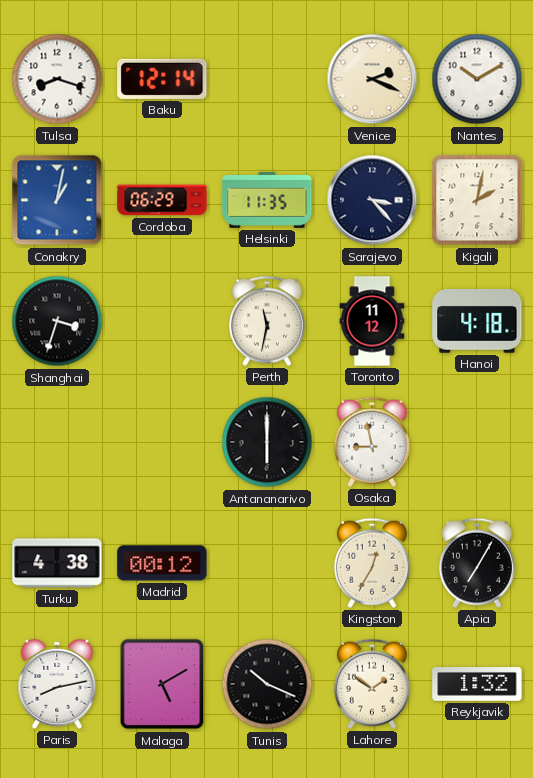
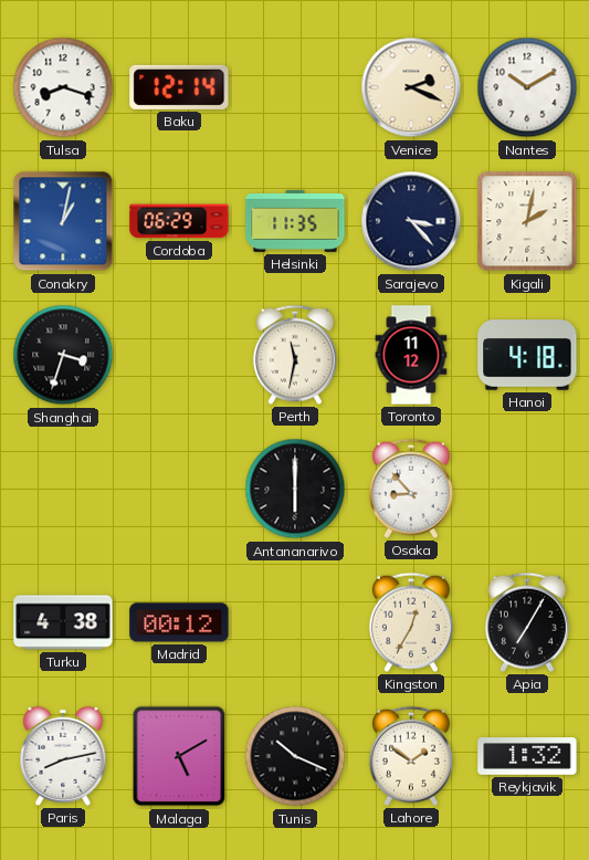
Osaka: 8:58 -> 8:53
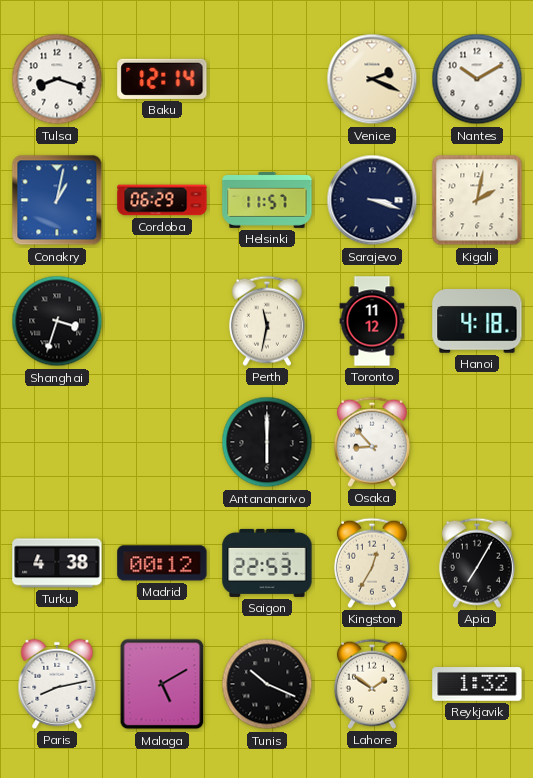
Helsinki: 11:35 -> 11:57
Sarajevo: 3:23 -> 3:18
Saigon: none -> 22:53
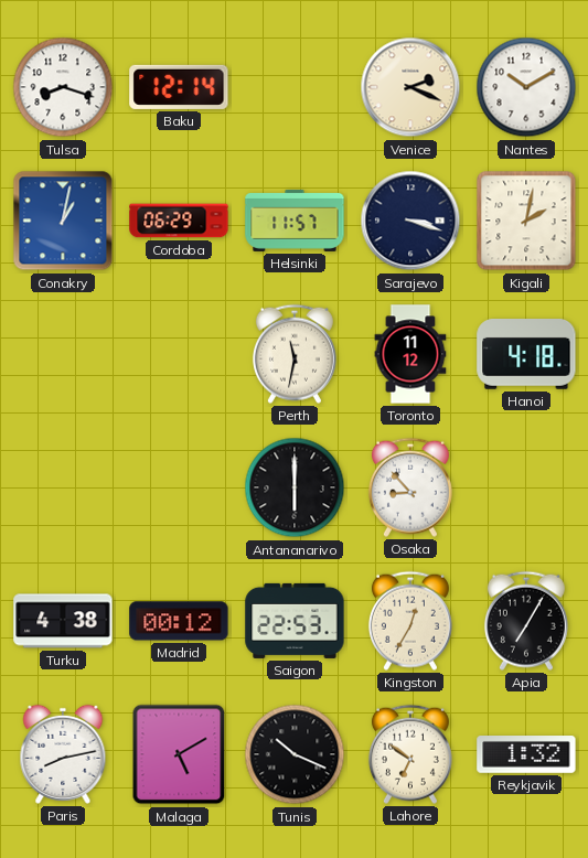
Shanghai: 3:33 -> none
Lahore: 1:51 -> 6:51
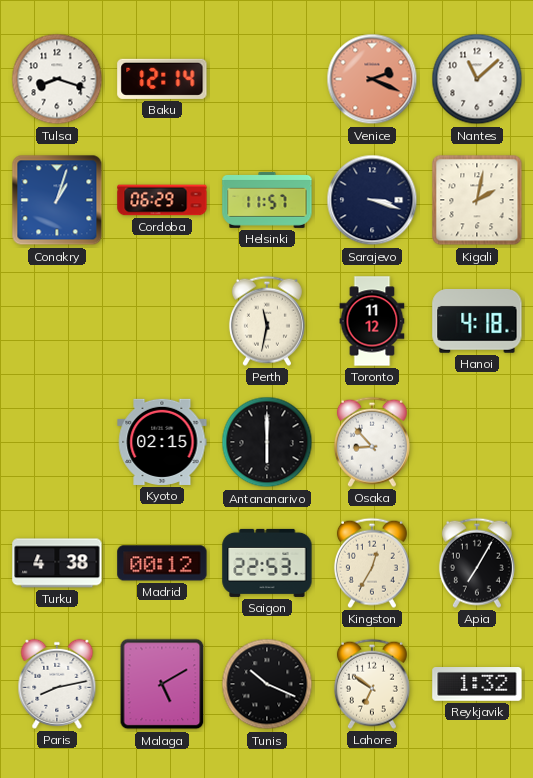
Venice dial: cream -> salmon
Nantes: 10:10 -> 11:08
Conakry: 1:02 -> 1:03
Kyoto: none -> 02:15
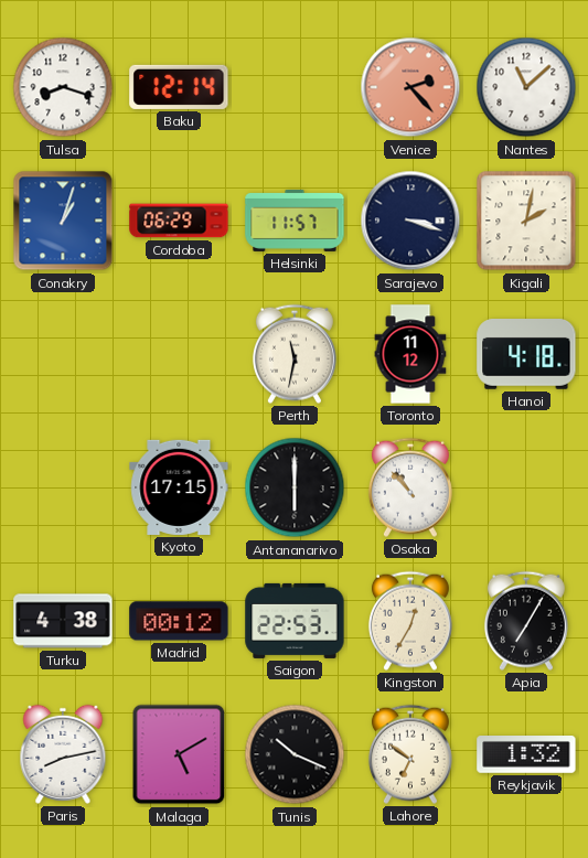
Venice: 2:19 -> 2:23
Kyoto: 02:15 -> 17:15
Osaka: 8:53 -> 10:53
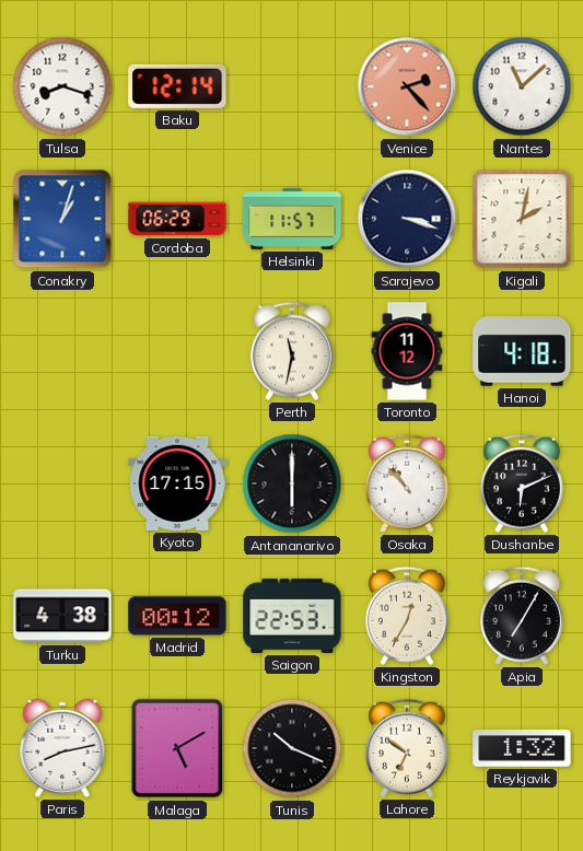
Dushanbe: none -> 6:11
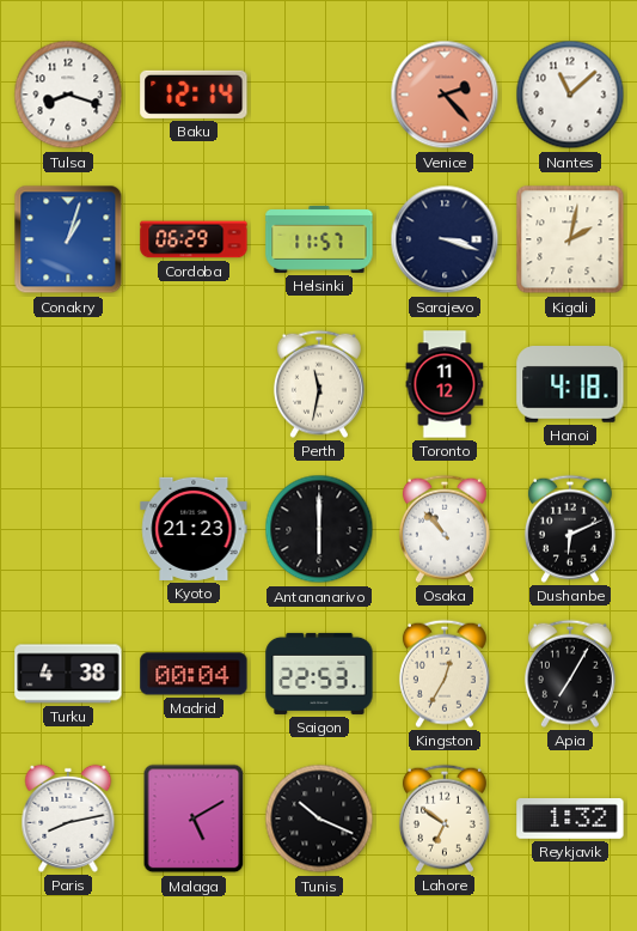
Kyoto: 17:15 -> 21:23
Madrid: 00:12 -> 00:04
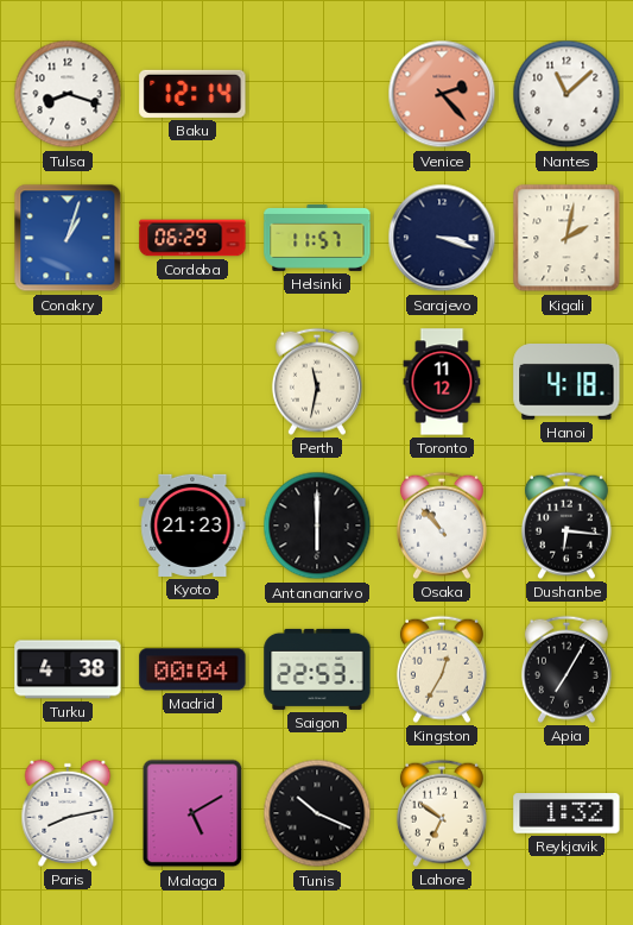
Dushanbe: 6:11 -> 6:16
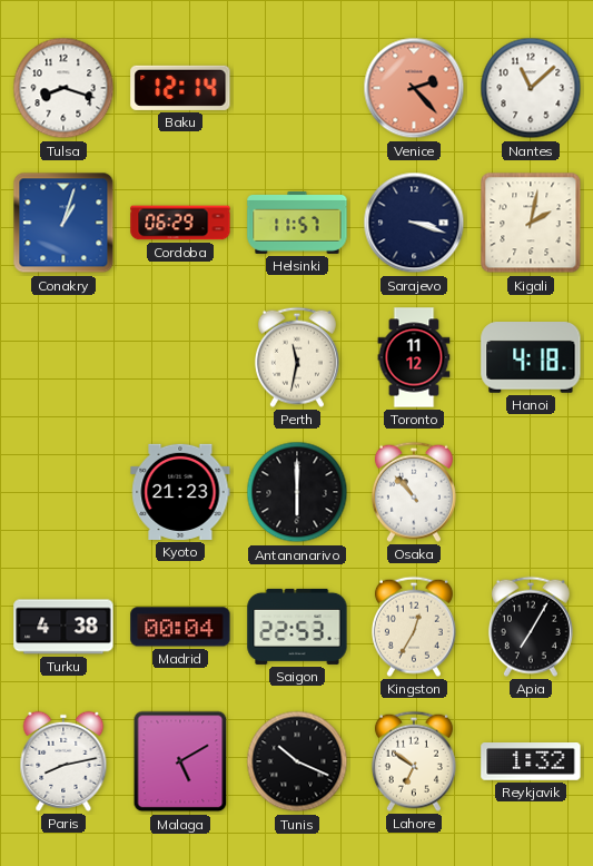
Dushanbe: 6:16 -> none
